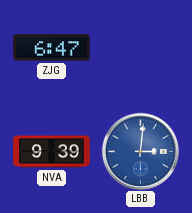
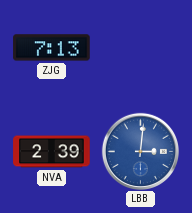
ZJG: 6:47 -> 7:13
NVA: 9:39 -> 2:39
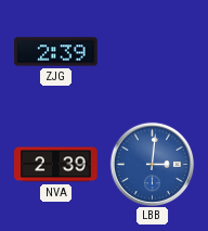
ZJG: 7:13 -> 2:39
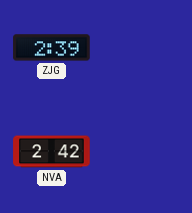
NVA: 2:39 -> 2:42
LBB: 3:01 -> none
